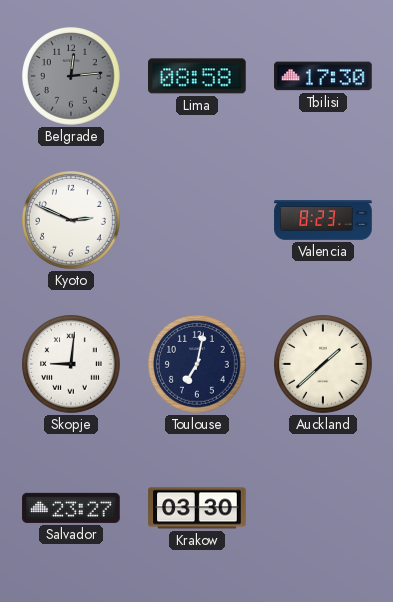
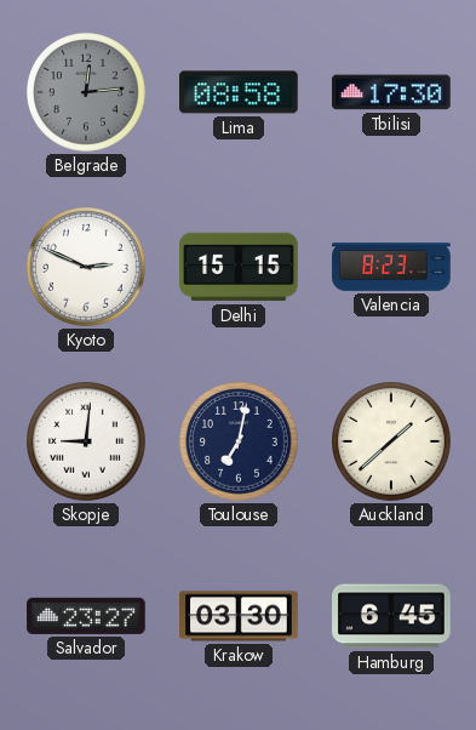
Delhi: none -> 15:15
Hamburg: none -> 6:45
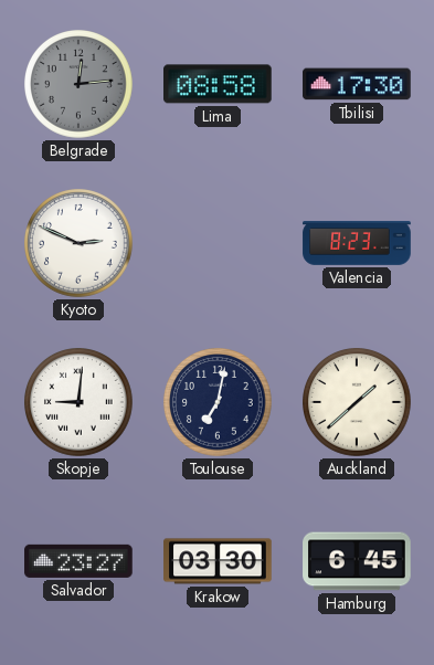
Delhi: 15:15 -> none
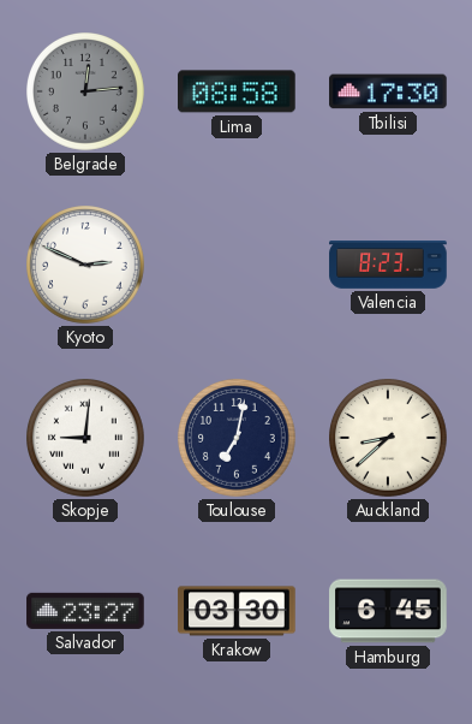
Auckland: 1:38 -> 8:38
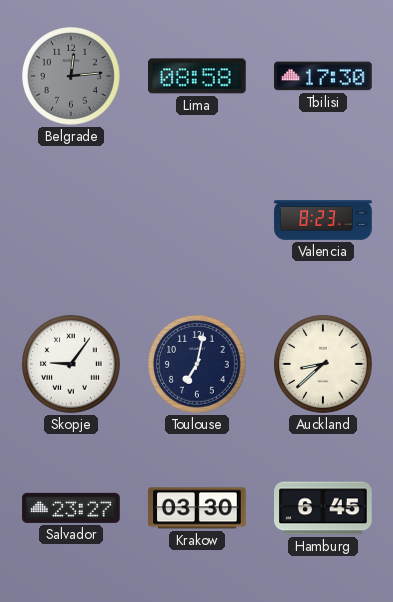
Kyoto: 2:49 -> none
Skopje: 9:01 -> 9:06
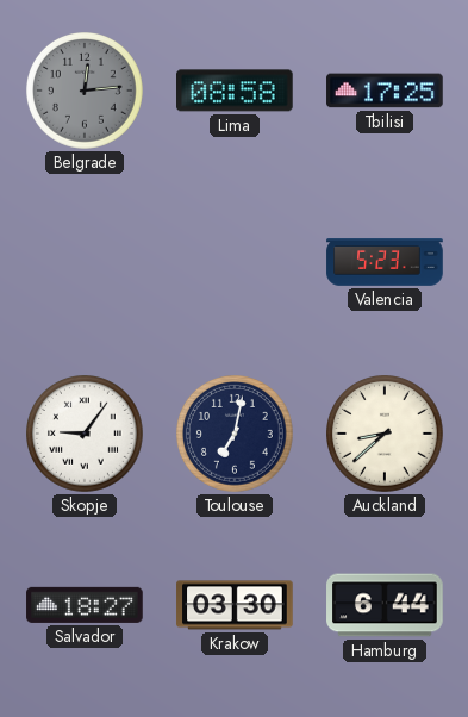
Tbilisi: 17:30 -> 17:25
Valencia: 8:23 -> 5:23
Salvador: 23:27 -> 18:27
Hamburg: 6:45 -> 6:44
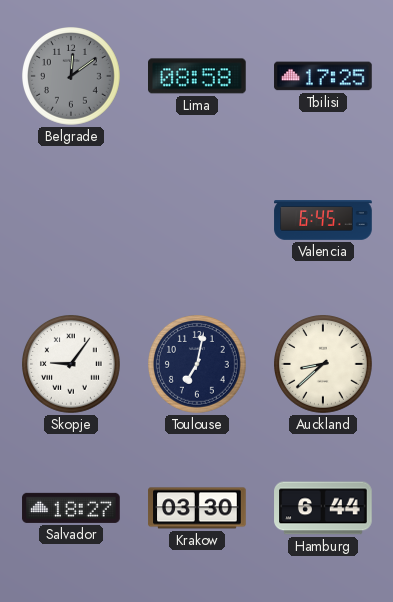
Belgrade: 12:14 -> 12:09
Valencia: 5:23 -> 6:45
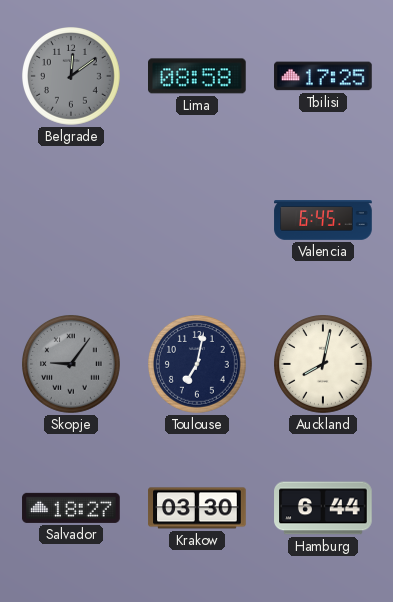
Skopje dial: white -> grey
Auckland: 8:38 -> 8:02
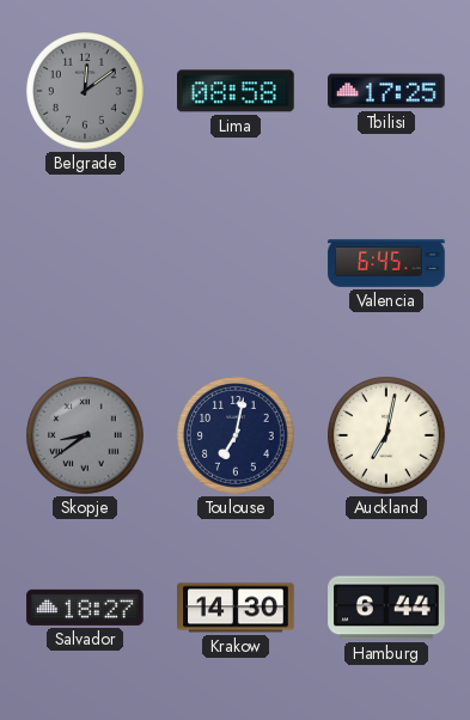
Skopje: 9:06 -> 8:39
Auckland: 8:02 -> 7:02
Krakow: 03:30 -> 14:30
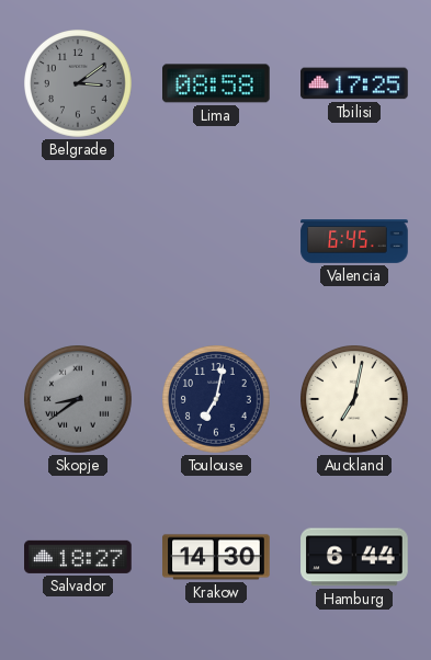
Belgrade: 12:09 -> 3:09
